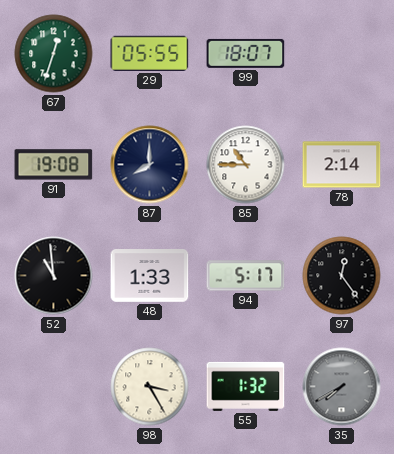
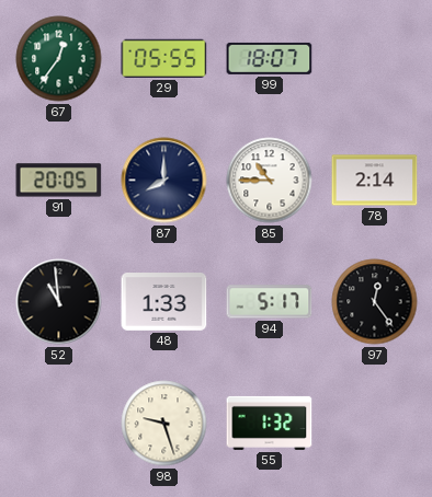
67: 12:33 -> 12:36
91: 19:08 -> 20:05
98: 3:25 -> 9:27
35: 7:40 -> none
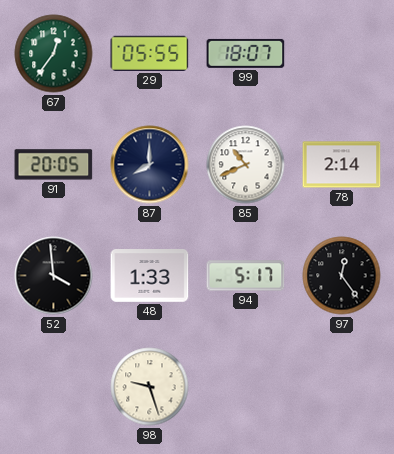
85: 10:45 -> 10:41
52: 10:59 -> 3:59
55: 1:32 -> none
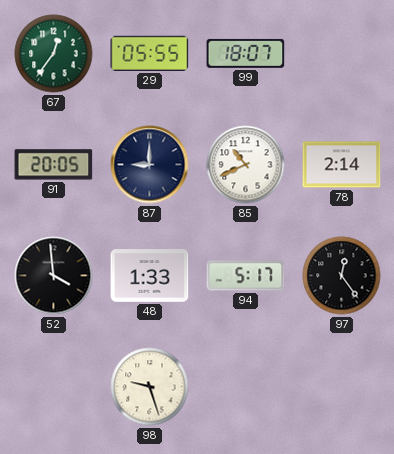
87: 8:00 -> 9:00
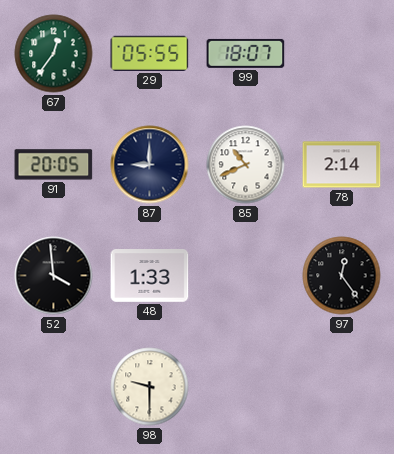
94: 5:17 -> none
98: 9:27 -> 9:30
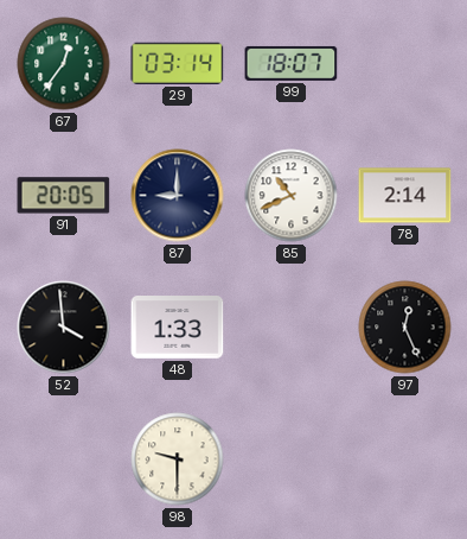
29: 05:55 -> 03:14
97: 12:24 -> 12:26
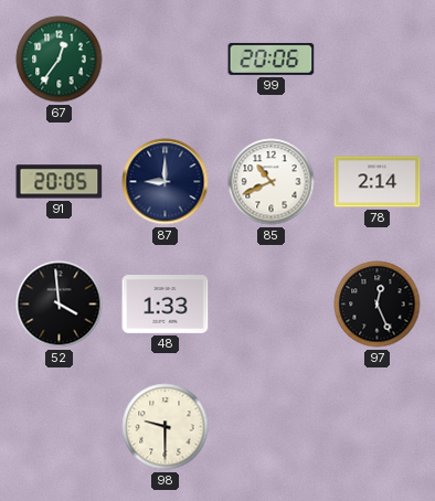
29: 03:14 -> none
99: 18:07 -> 20:06
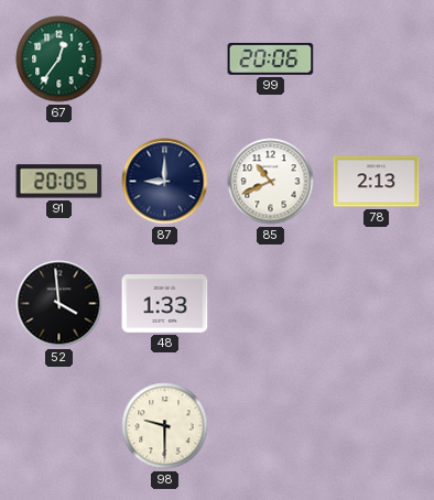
78: 2:14 -> 2:13
97: 12:26 -> none
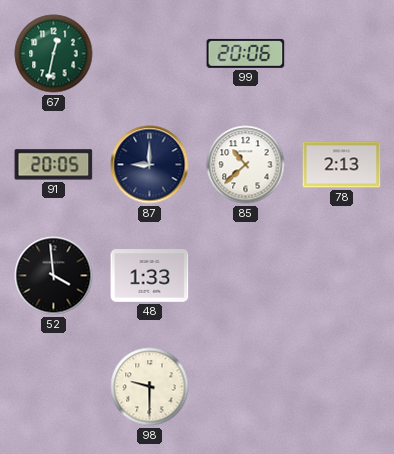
67: 12:36 -> 12:32
85: 10:41 -> 10:38
